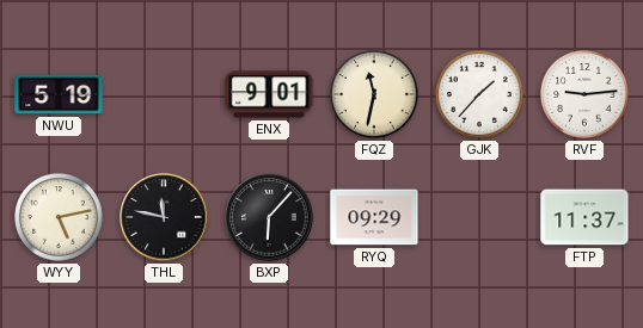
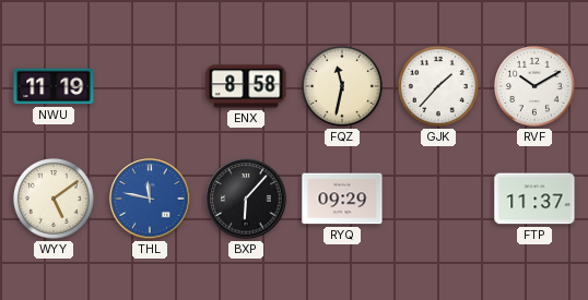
NWU: 5:19 -> 11:19
ENX: 9:01 -> 8:58
RVF: 9:14 -> 10:10
WYY: 5:13 -> 5:09
THL dial: black -> blue
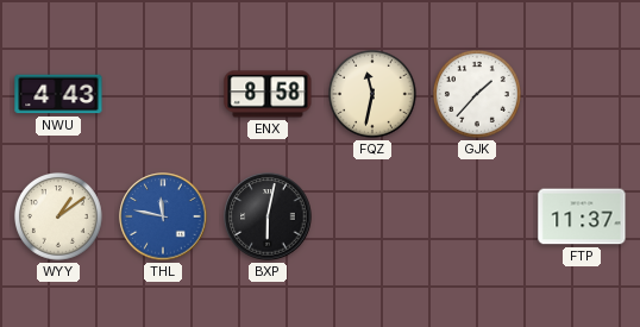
NWU: 11:19 -> 4:43
RVF: 10:10 -> none
WYY: 5:09 -> 1:09
BXP: 6:07 -> 6:02
RYQ: 09:29 -> none
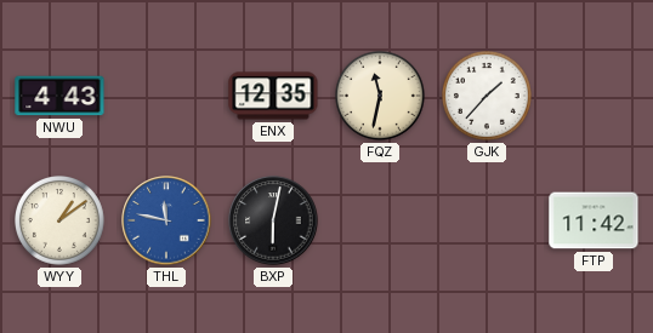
ENX: 8:58 -> 12:35
FTP: 11:37 -> 11:42
